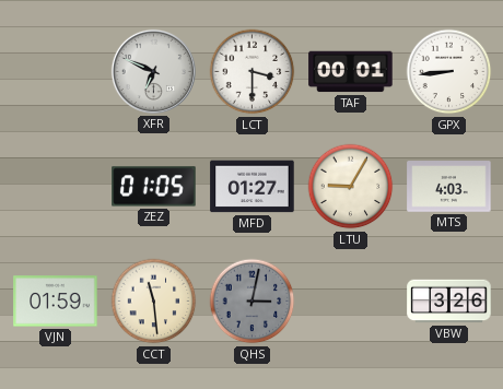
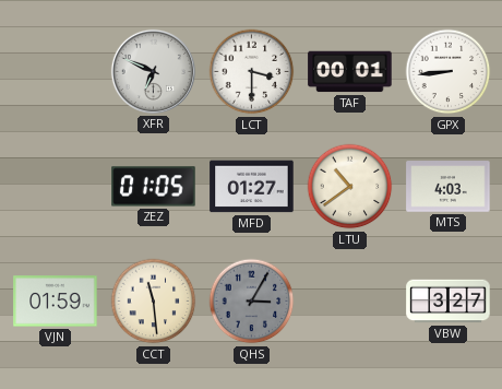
LTU: 9:05 -> 10:39
QHS: 3:02 -> 3:05
VBW: 3:26 -> 3:27
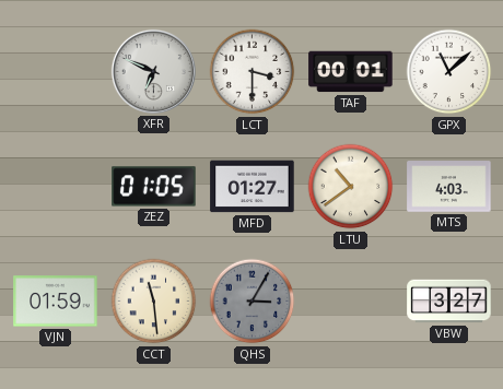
GPX: 8:44 -> 11:08
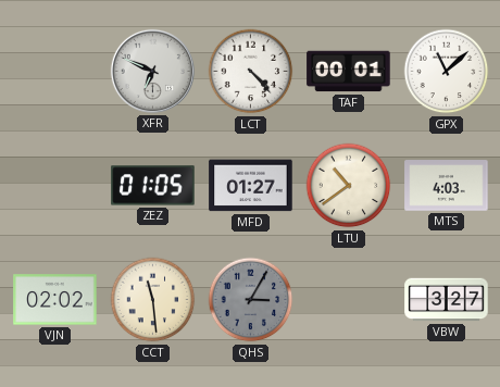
LCT: 3:30 -> 4:23
VJN: 01:59 -> 02:02
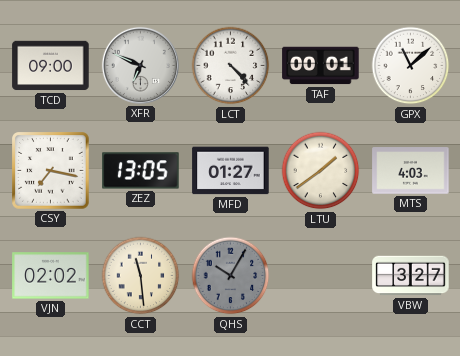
TCD: none -> 09:00
CSY: none -> 7:17
ZEZ: 01:05 -> 13:05
LTU: 10:39 -> 1:39
QHS: 3:05 -> 10:05
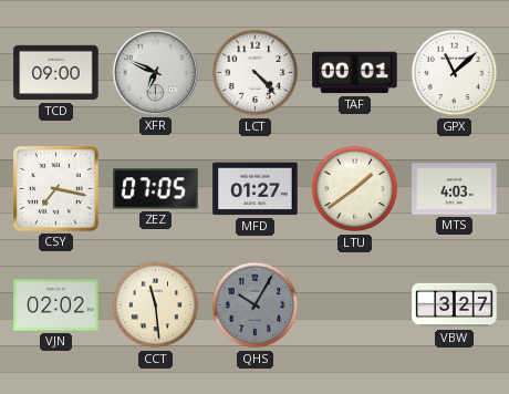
ZEZ: 13:05 -> 07:05
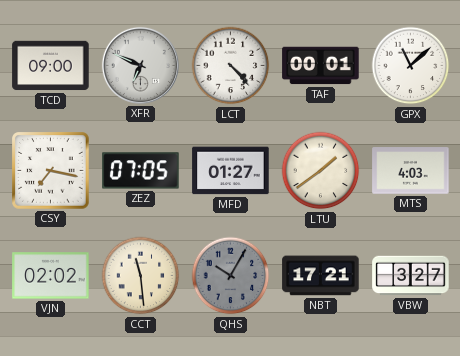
NBT: none -> 17:21
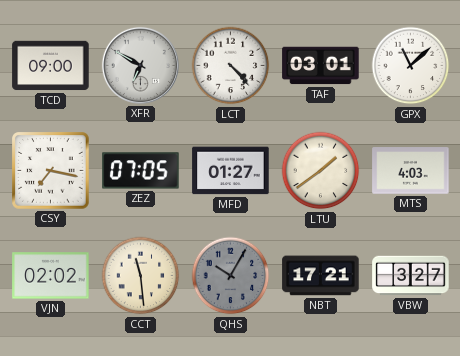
XFR: 6:49 -> 6:50
TAF: 00:01 -> 03:01
